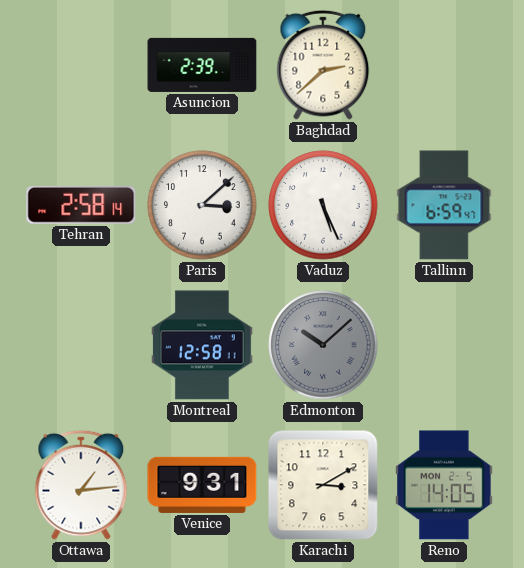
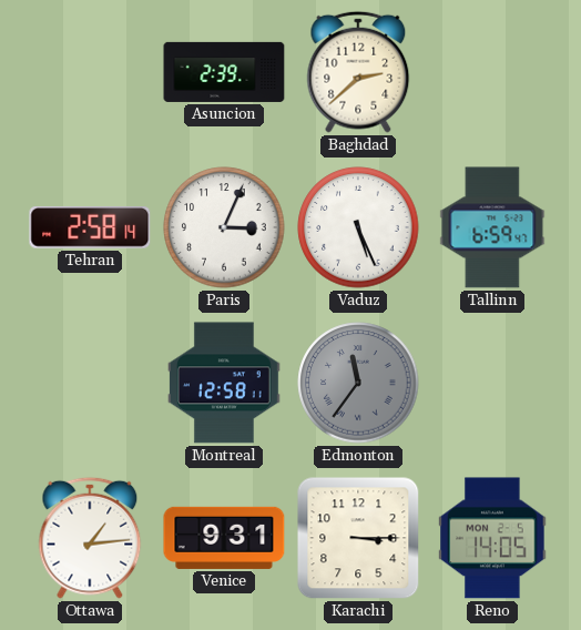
Paris: 3:08 -> 3:04
Edmonton: 10:08 -> 11:36
Karachi: 3:10 -> 3:15
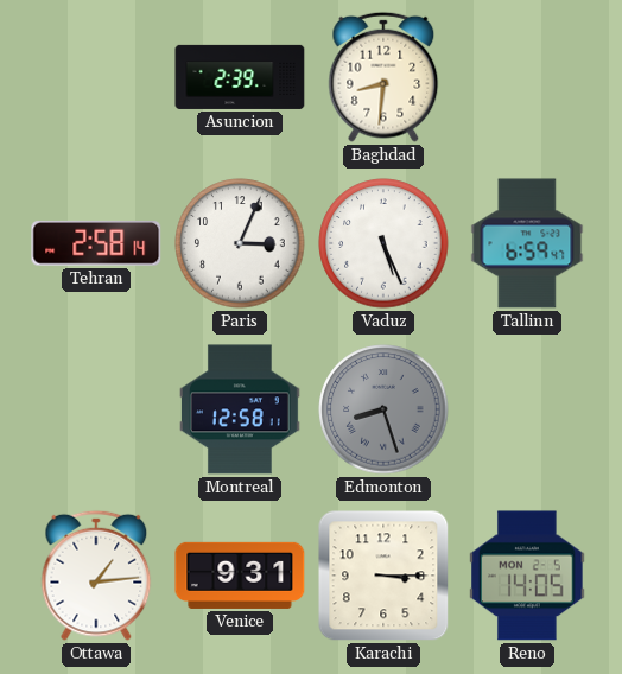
Baghdad: 2:38 -> 8:31
Edmonton: 11:36 -> 8:27
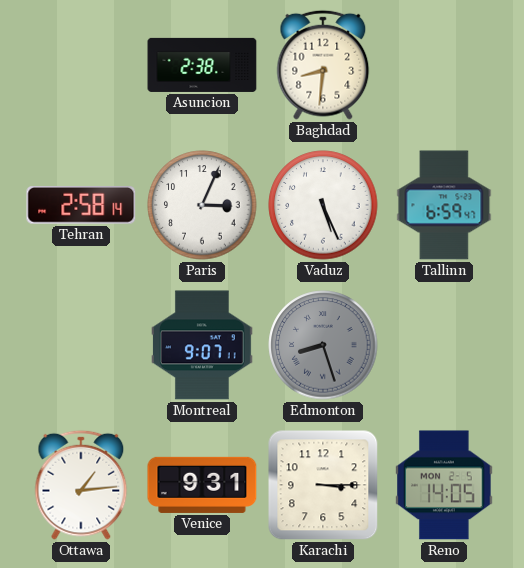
Asuncion: 2:39 -> 2:38
Montreal: 12:58 -> 9:07
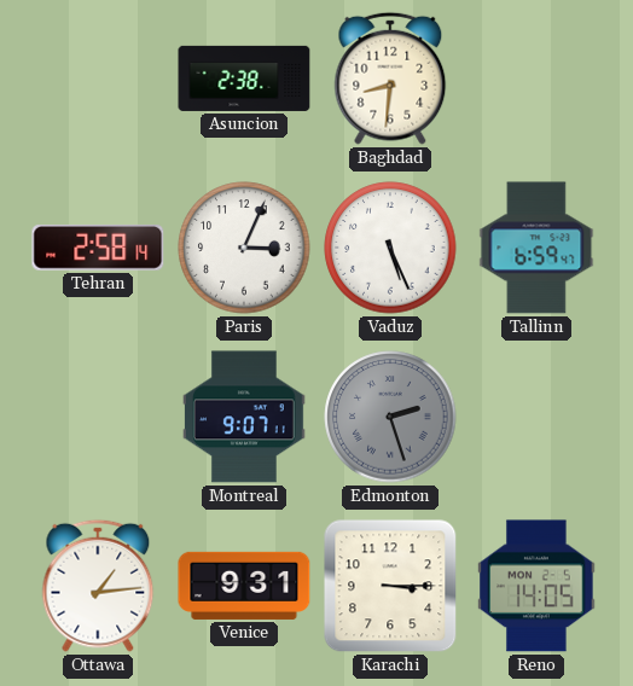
Edmonton: 8:27 -> 2:27
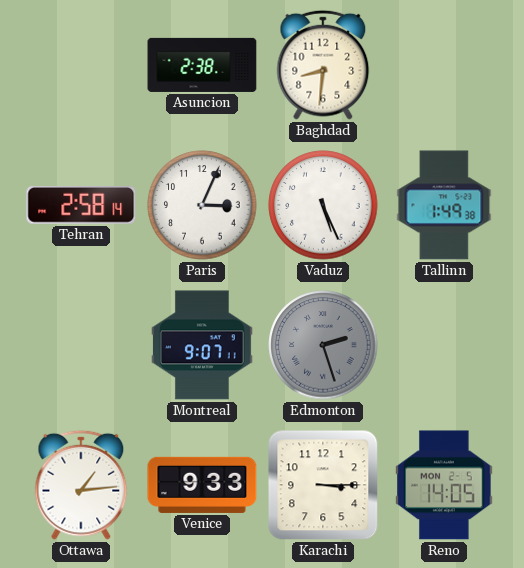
Tallinn: 6:59 -> 1:49
Venice: 9:31 -> 9:33
